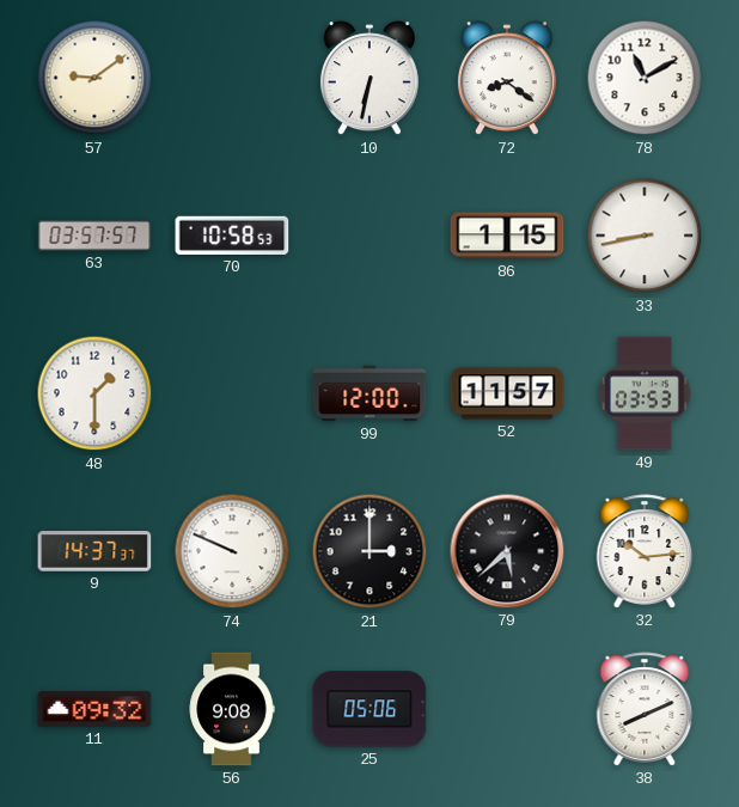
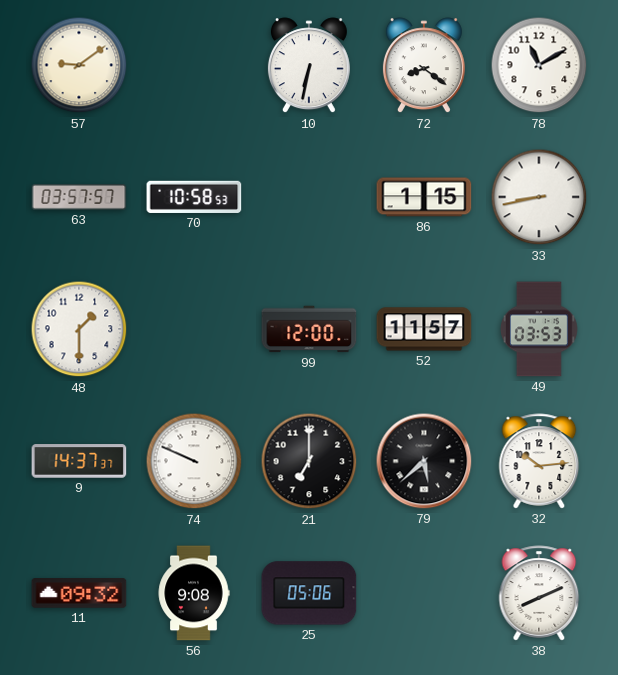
21: 3:00 -> 7:00
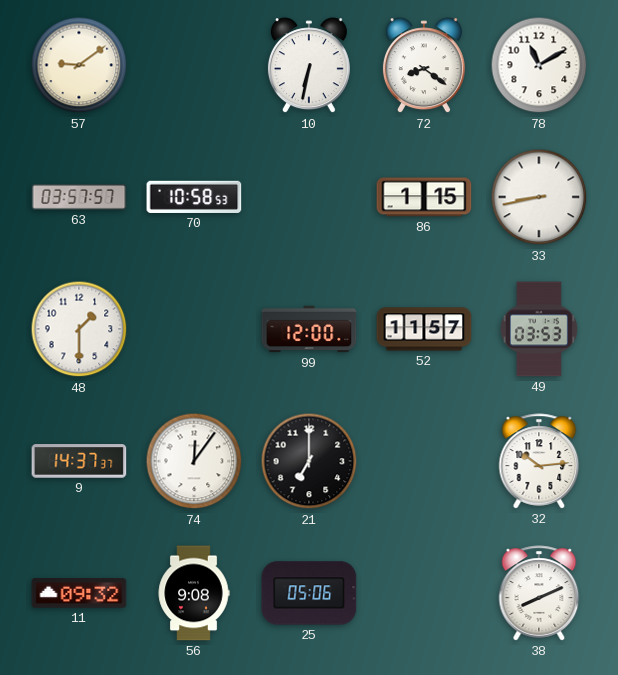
74: 9:49 -> 12:06
79: 5:38 -> none
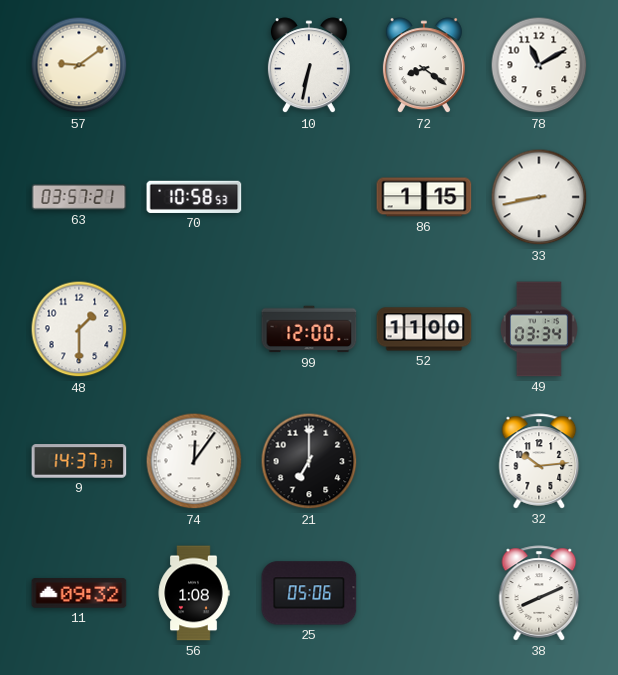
63: 03:57:57 -> 03:57:21
52: 11:57 -> 11:00
49: 03:53 -> 03:34
56: 9:08 -> 1:08
